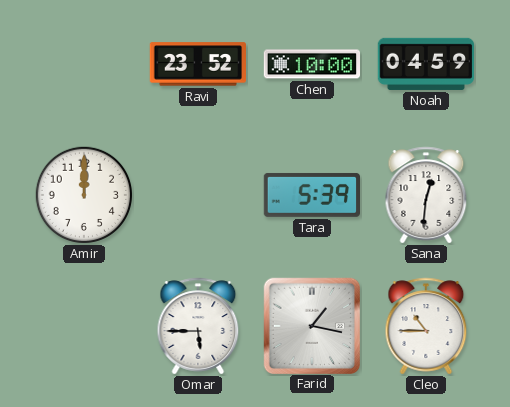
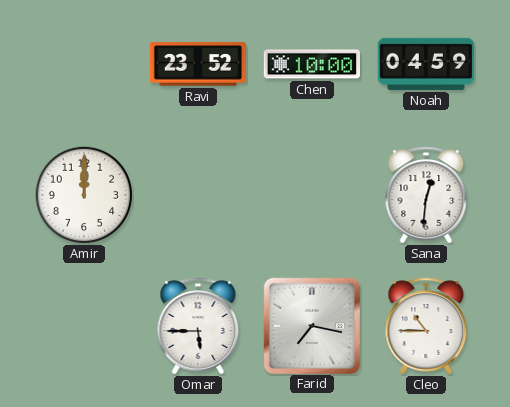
Tara: 5:39 -> none
Farid: 1:17 -> 7:17
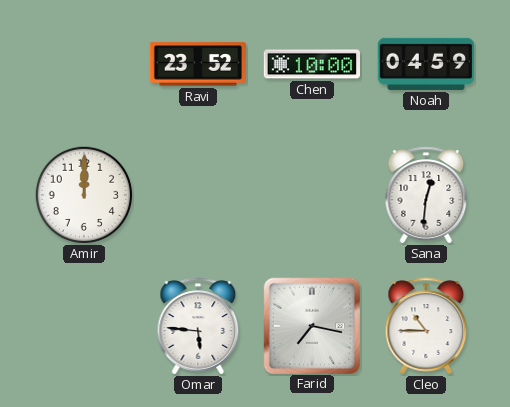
Omar: 5:45 -> 5:46
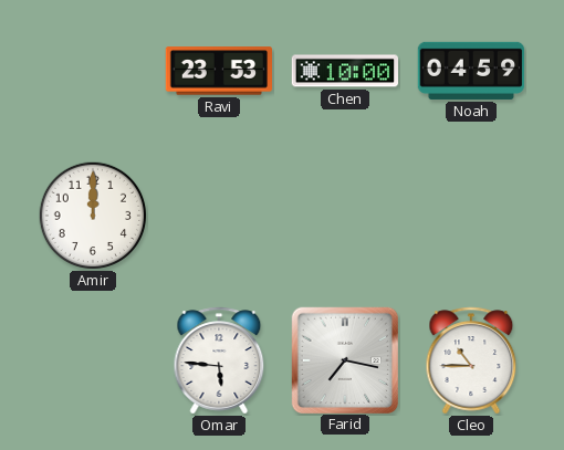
Ravi: 23:52 -> 23:53
Sana: 12:31 -> none
